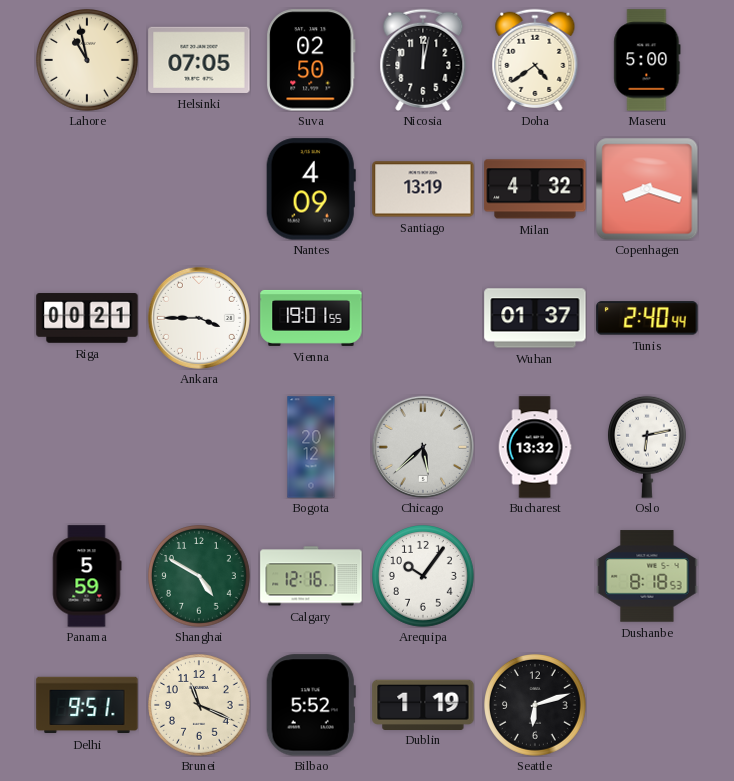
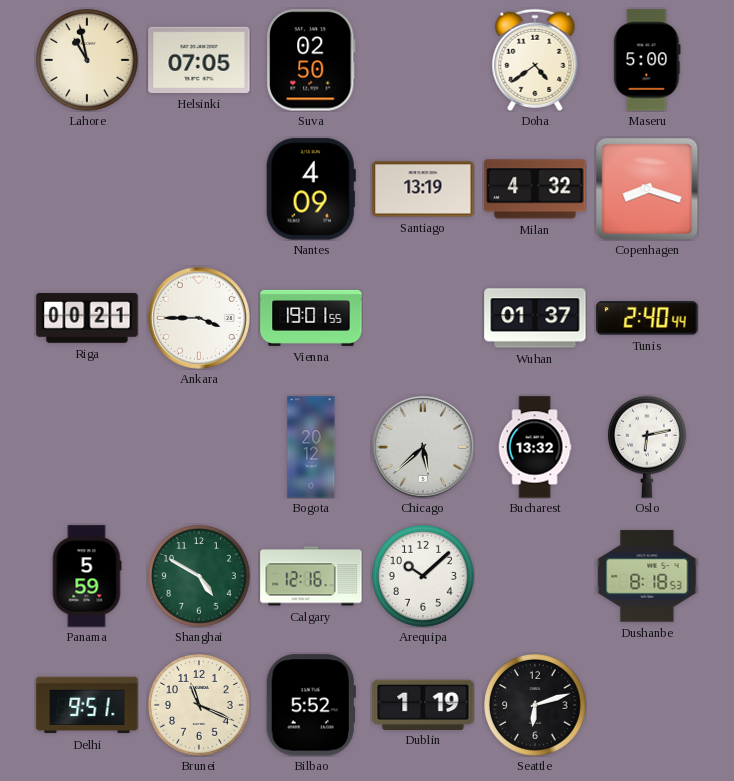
Nicosia: 12:02 -> none
Arequipa: 10:06 -> 10:08
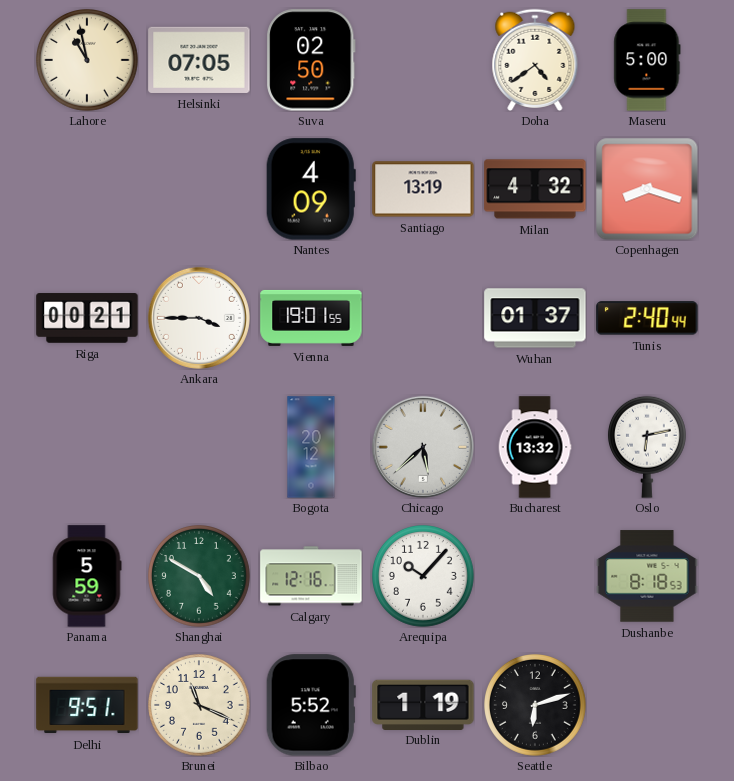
Arequipa: 10:08 -> 10:07
